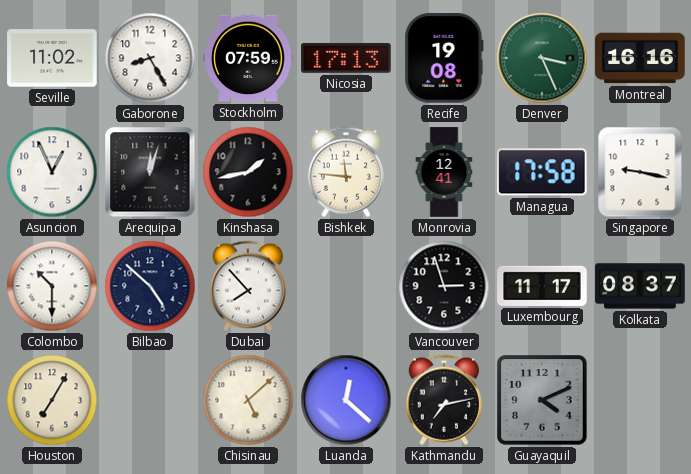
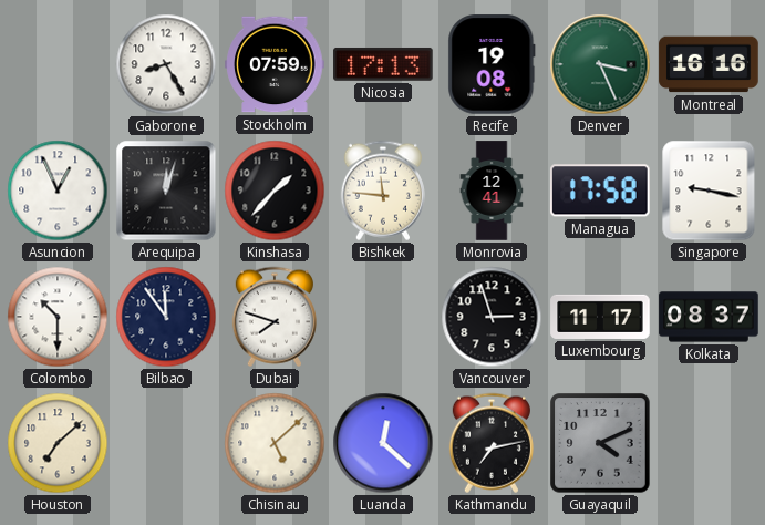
Seville: 11:02 -> none
Kinshasa: 1:43 -> 1:37
Bilbao: 4:52 -> 11:54
Dubai: 7:53 -> 7:48
Houston: 7:05 -> 7:08
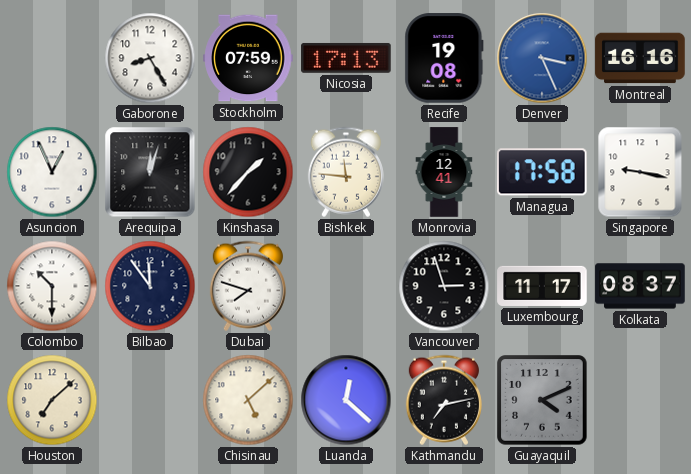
Denver dial: green -> blue
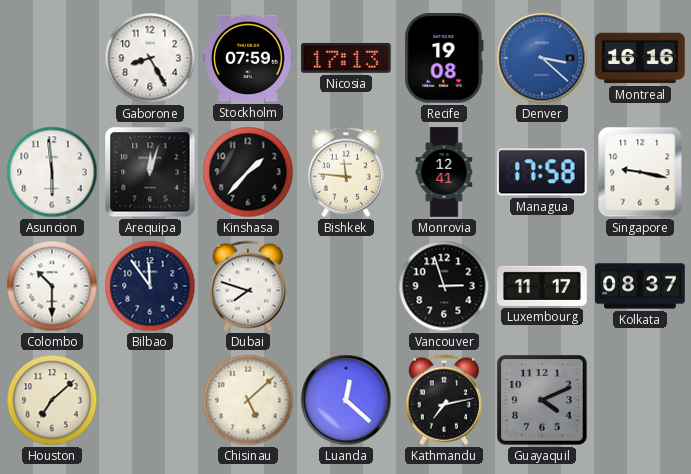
Denver: 3:26 -> 3:22
Asuncion: 12:56 -> 5:59
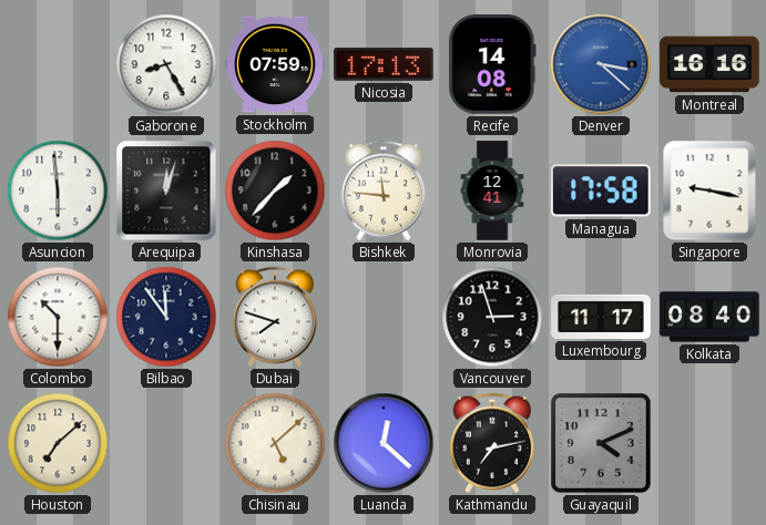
Recife: 19:08 -> 14:08
Kolkata: 08:37 -> 08:40
